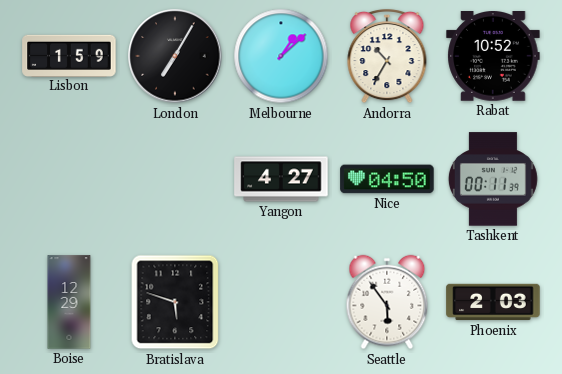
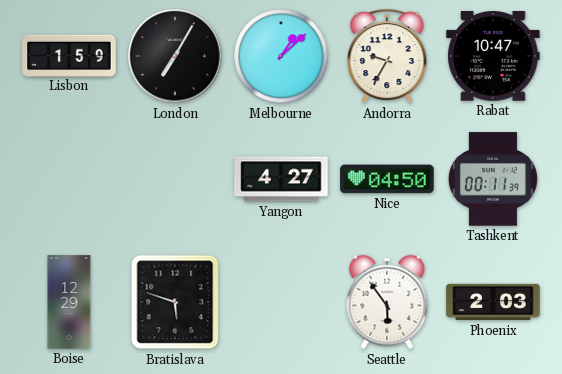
Andorra: 10:35 -> 9:35
Rabat: 10:52 -> 10:47
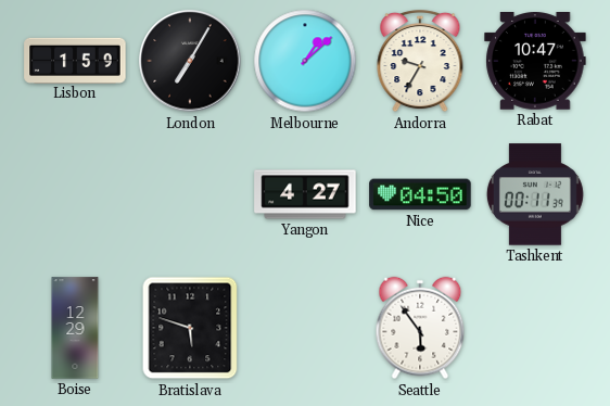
Phoenix: 2:03 -> none
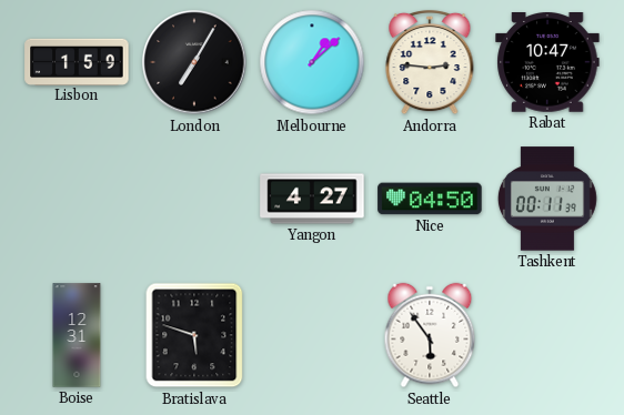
Andorra: 9:35 -> 2:46
Boise: 12:29 -> 12:31
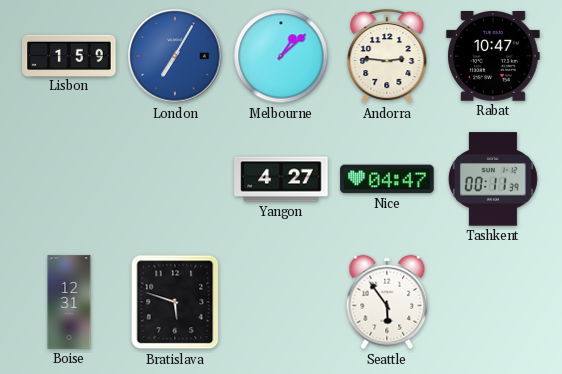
London dial: black -> blue
Nice: 04:50 -> 04:47
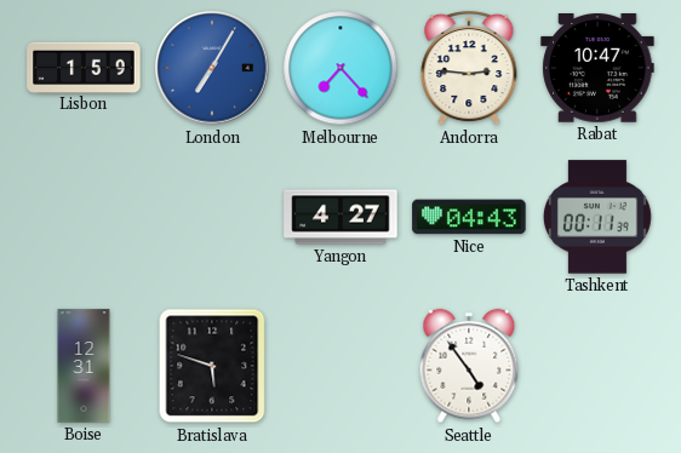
Melbourne: 1:08 -> 7:23
Nice: 04:47 -> 04:43
Seattle: 5:54 -> 4:54
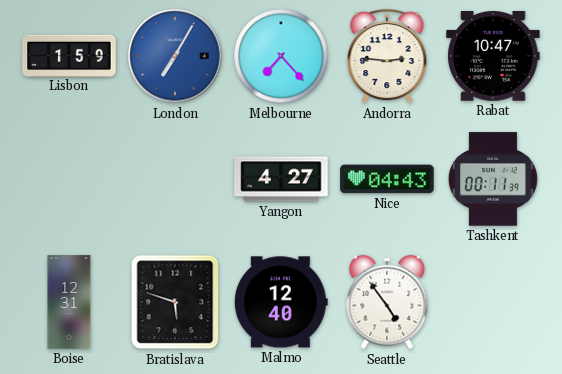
Malmo: none -> 12:40
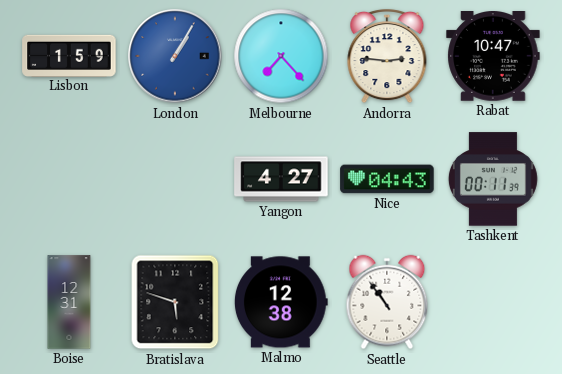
London: 7:05 -> 1:05
Malmo: 12:40 -> 12:38
Seattle: 4:54 -> 10:54
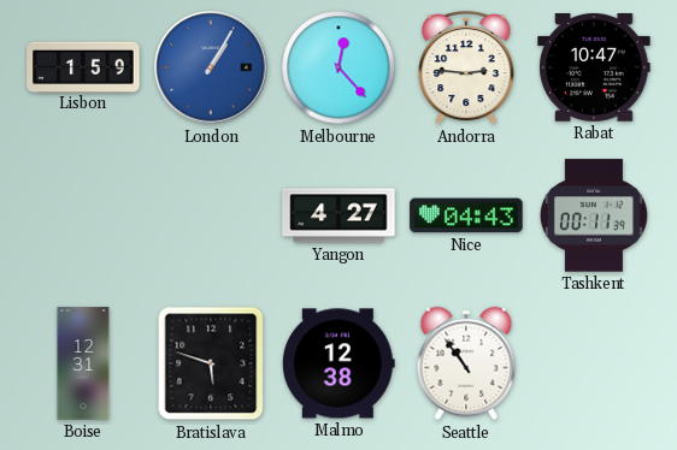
Melbourne: 7:23 -> 12:23
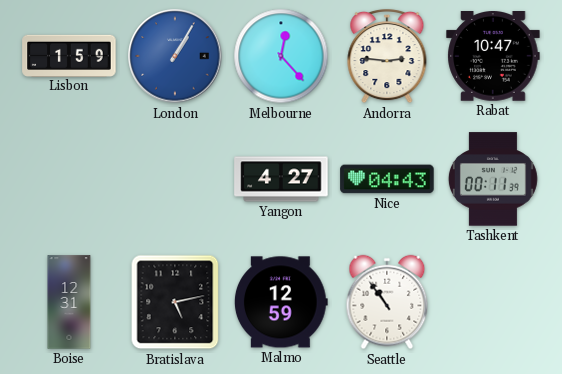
Bratislava: 5:48 -> 5:13
Malmo: 12:38 -> 12:59
